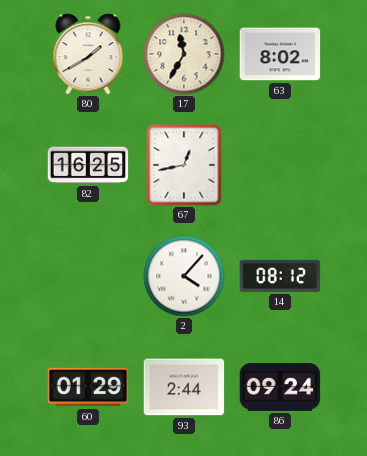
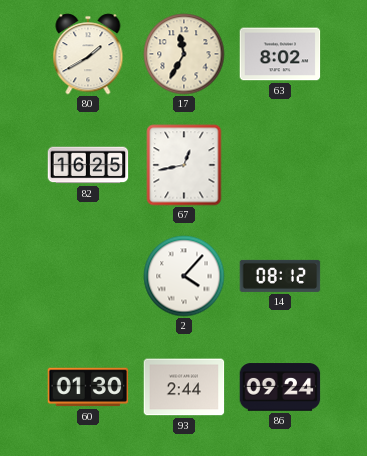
60: 01:29 -> 01:30
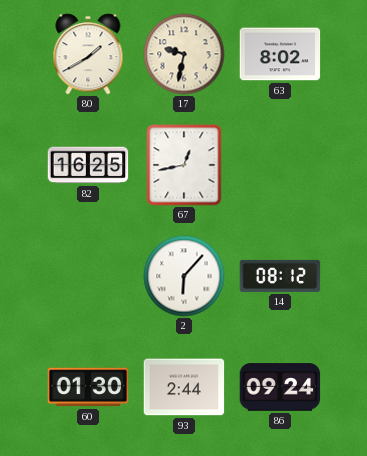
17: 11:35 -> 9:32
2: 4:07 -> 6:07
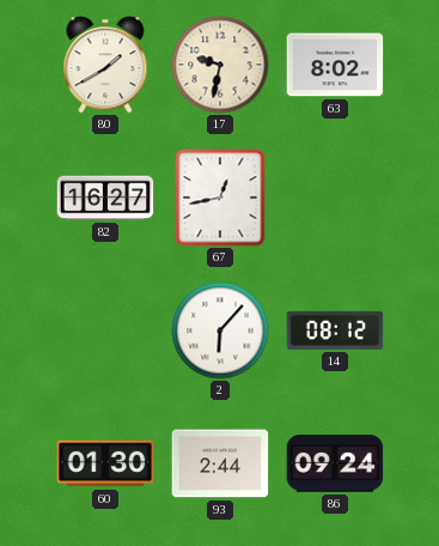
82: 16:25 -> 16:27
